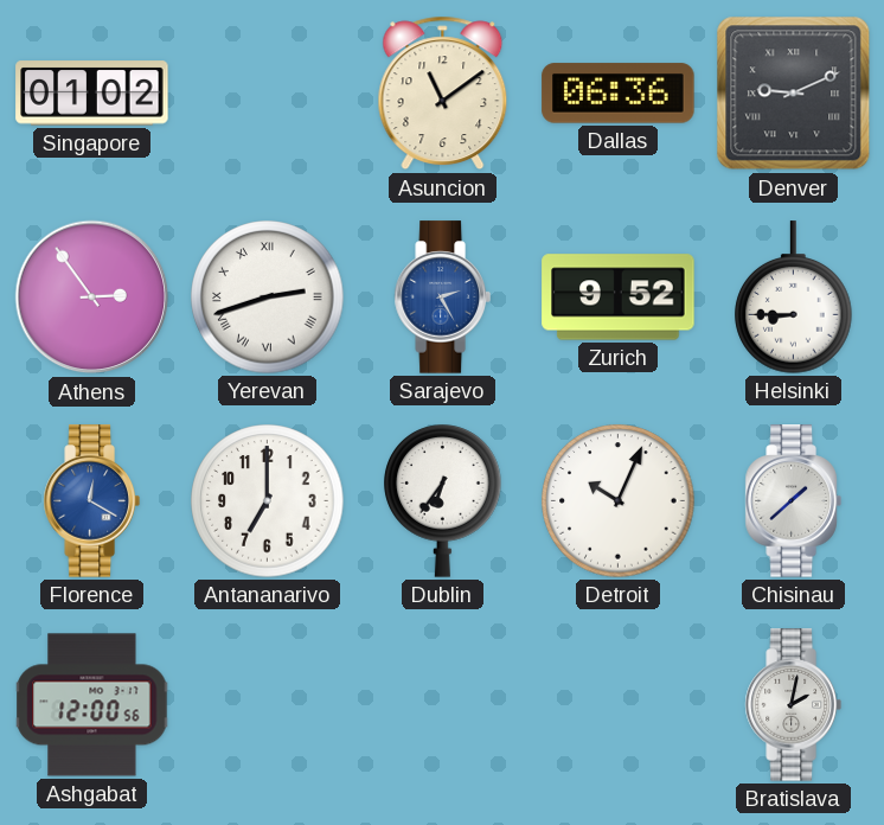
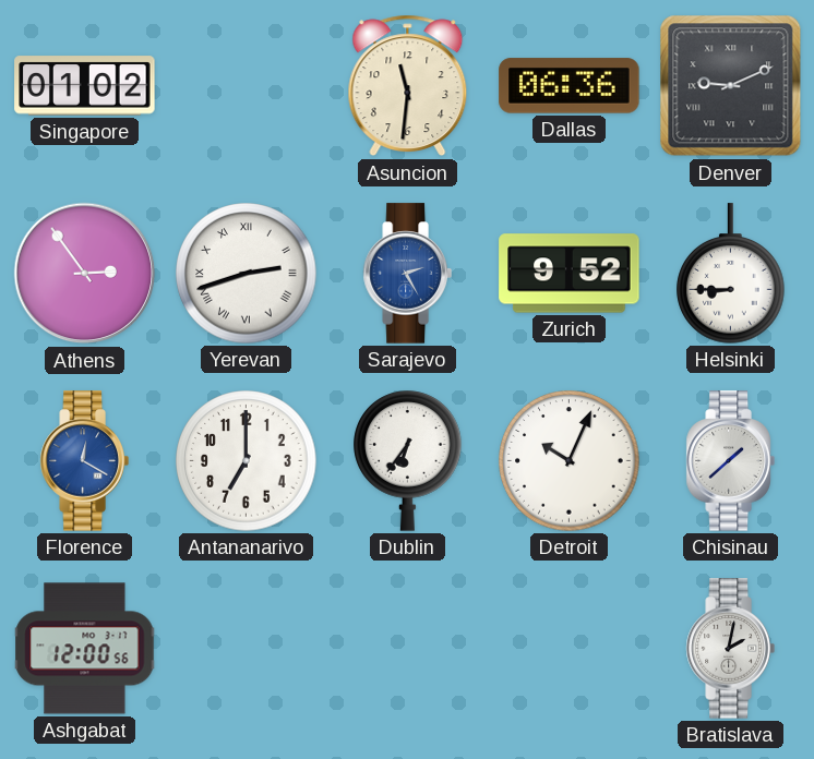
Asuncion: 11:09 -> 11:31
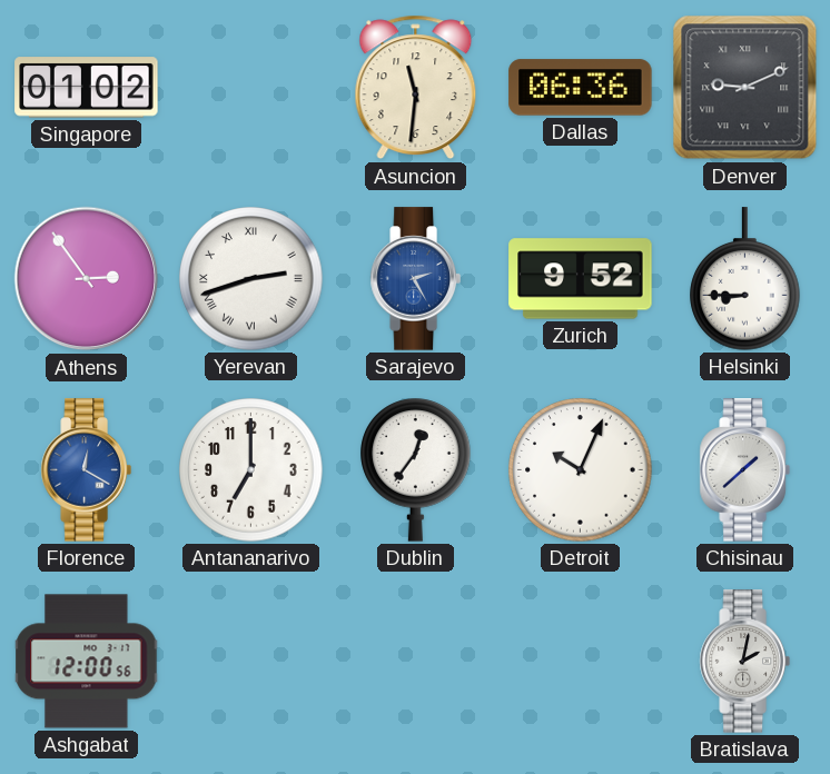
Dublin: 6:36 -> 12:36
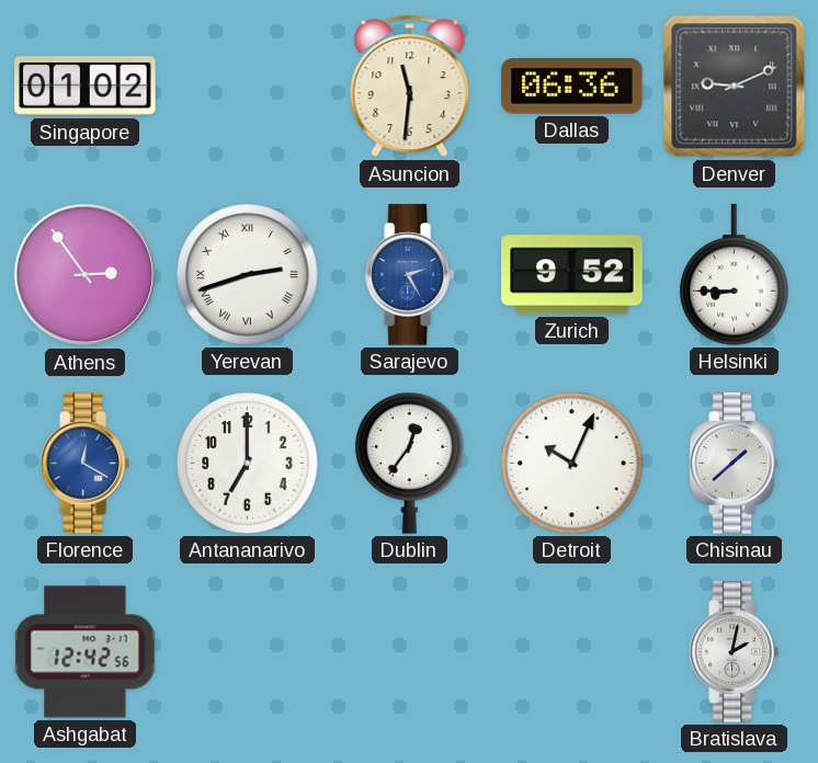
Ashgabat: 12:00 -> 12:42
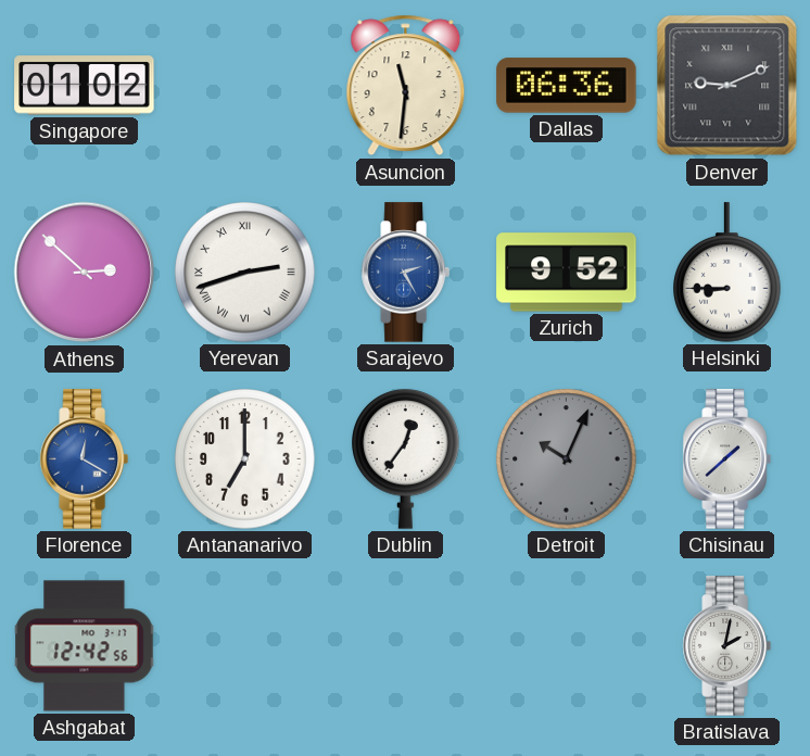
Athens: 2:54 -> 2:52
Detroit dial: white -> grey
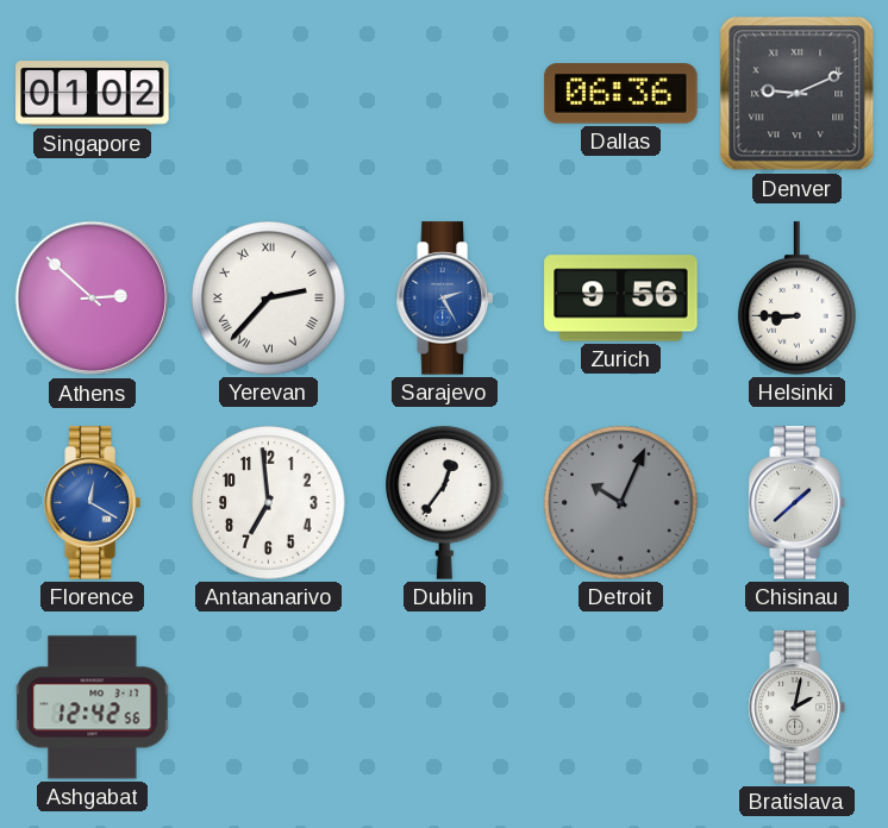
Asuncion: 11:31 -> none
Yerevan: 2:42 -> 2:37
Zurich: 9:52 -> 9:56
Antananarivo: 7:00 -> 6:59
